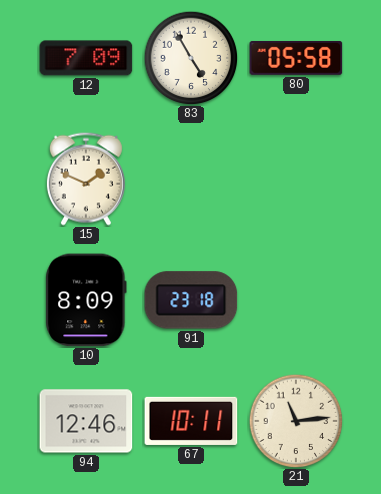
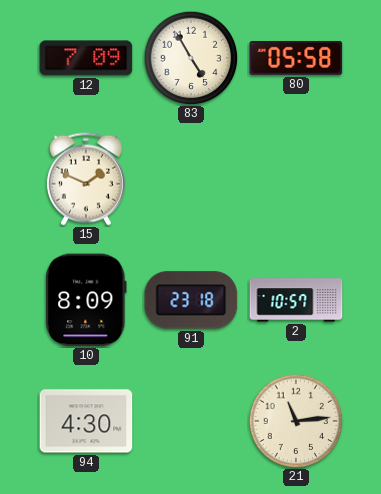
2: none -> 10:57
94: 12:46 -> 4:30
67: 10:11 -> none
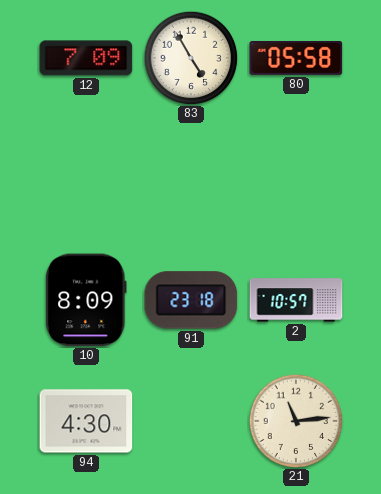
15: 1:49 -> none
